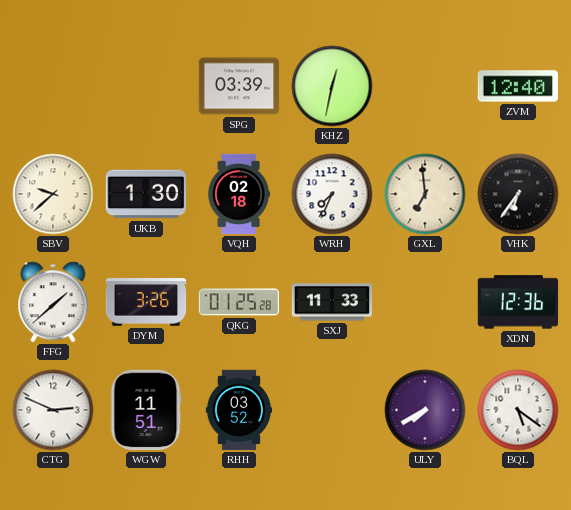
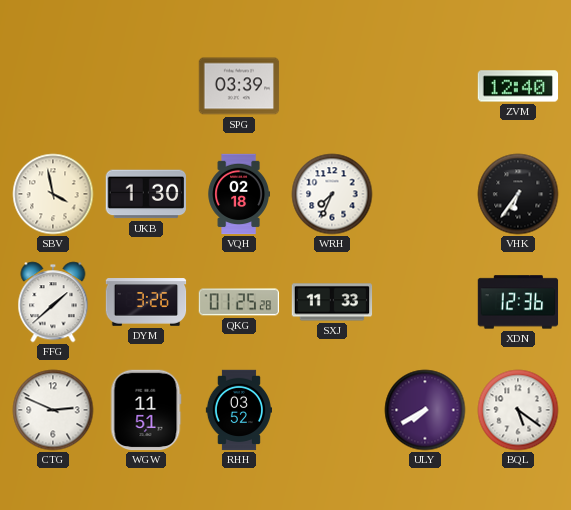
KHZ: 12:32 -> none
SBV: 9:38 -> 3:58
GXL: 6:59 -> none
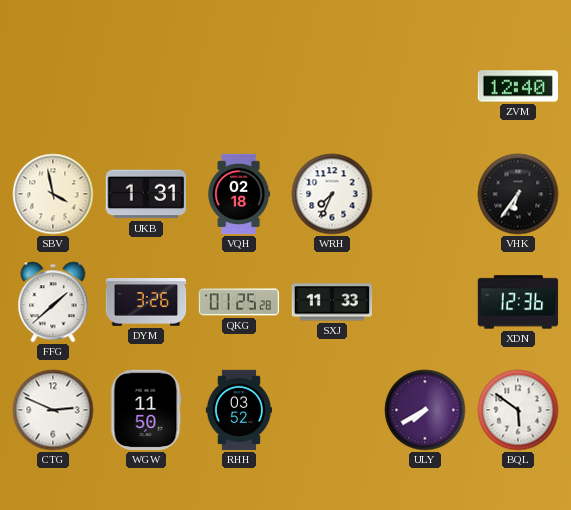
SPG: 03:39 -> none
UKB: 1:30 -> 1:31
WGW: 11:51 -> 11:50
BQL: 5:21 -> 5:51
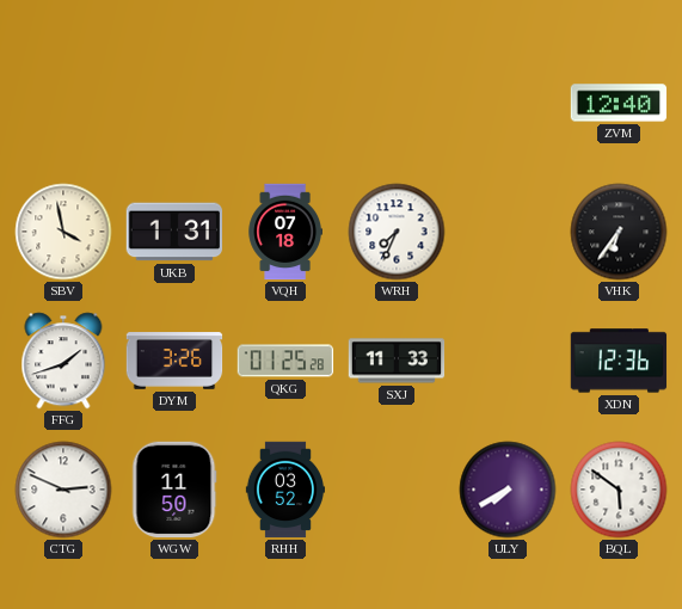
VQH: 02:18 -> 07:18
FFG: 1:38 -> 1:42
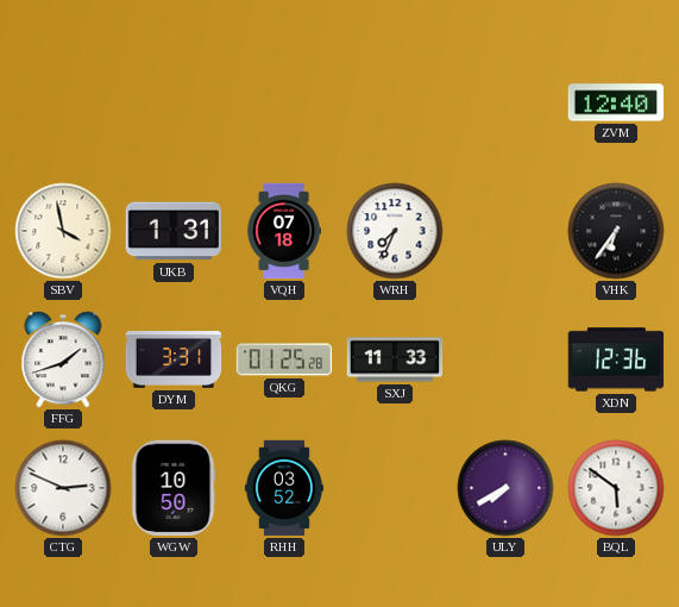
DYM: 3:26 -> 3:31
WGW: 11:50 -> 10:50
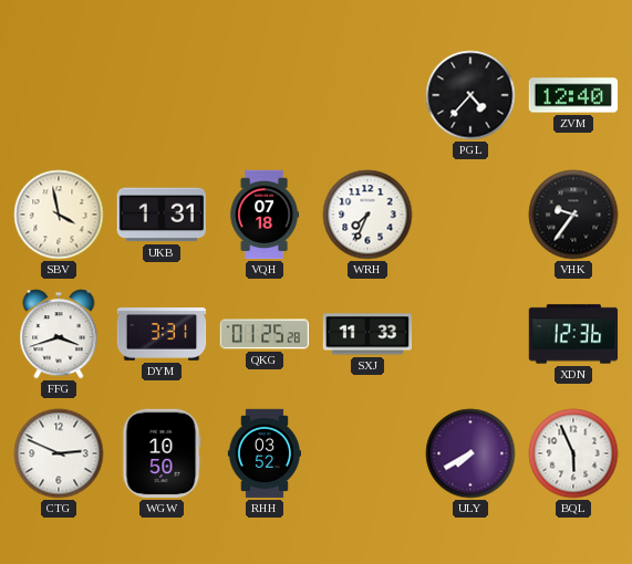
PGL: none -> 4:37
VHK: 6:36 -> 9:36
FFG: 1:42 -> 3:42
BQL: 5:51 -> 5:56
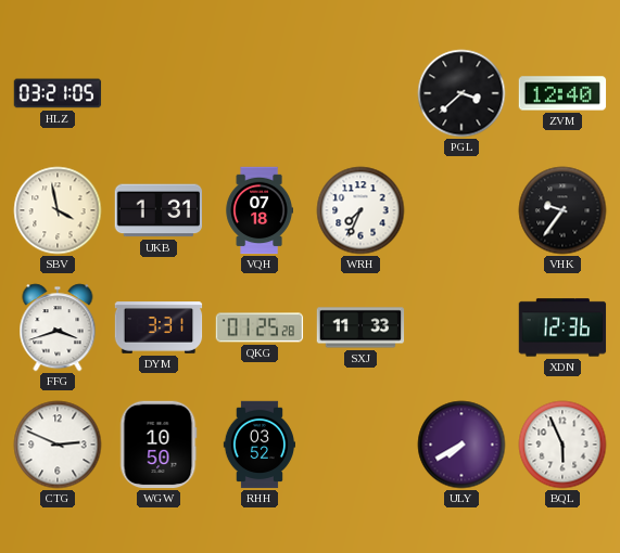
HLZ: none -> 03:21
PGL: 4:37 -> 3:38
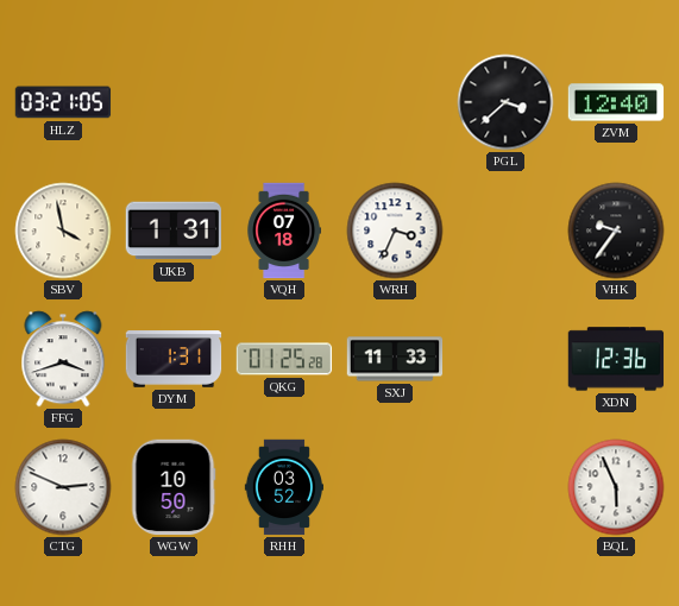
WRH: 7:34 -> 3:34
DYM: 3:31 -> 1:31
ULY: 7:40 -> none
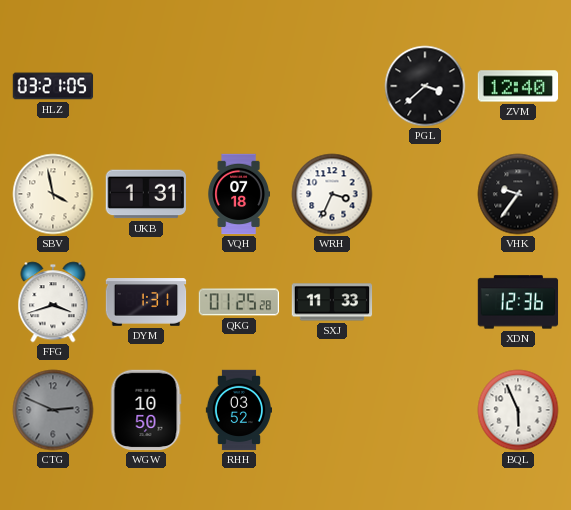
CTG dial: white -> grey
